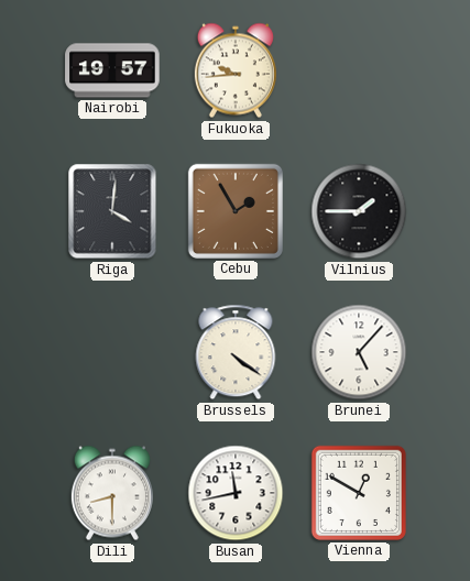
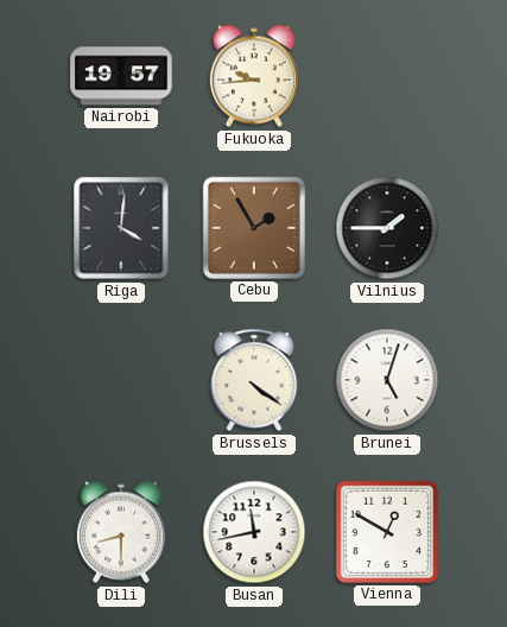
Brunei: 5:07 -> 5:03
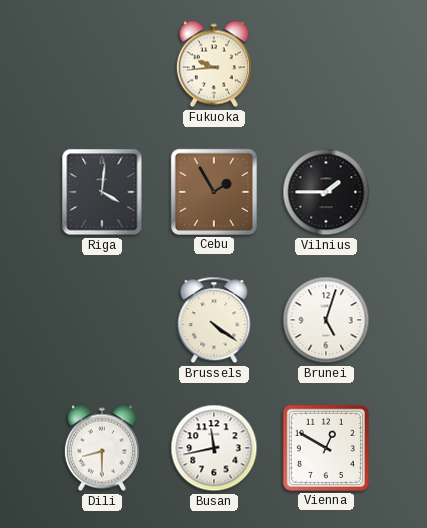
Nairobi: 19:57 -> none
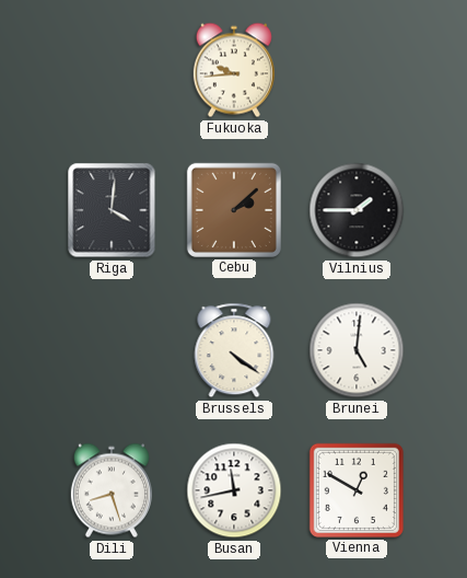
Cebu: 1:55 -> 2:08
Brunei: 5:03 -> 5:01
Dili: 8:30 -> 8:27
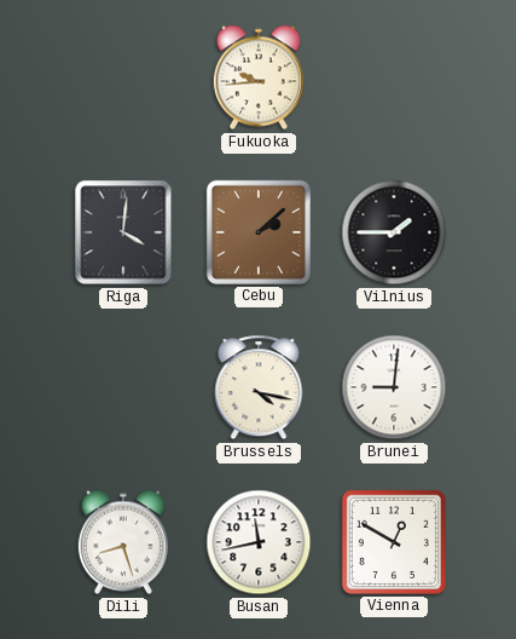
Brussels: 4:21 -> 4:17
Brunei: 5:01 -> 9:01
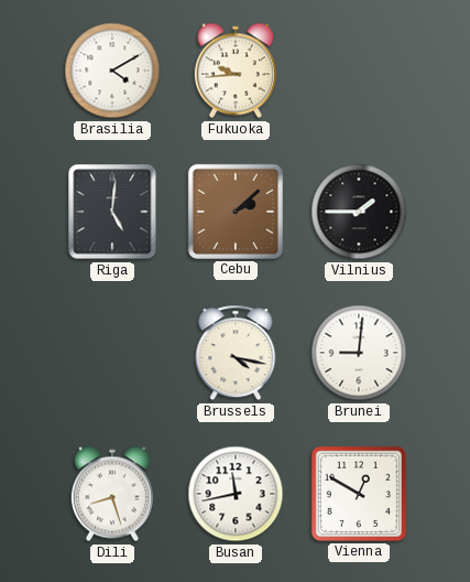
Brasilia: none -> 4:10
Riga: 4:01 -> 5:01
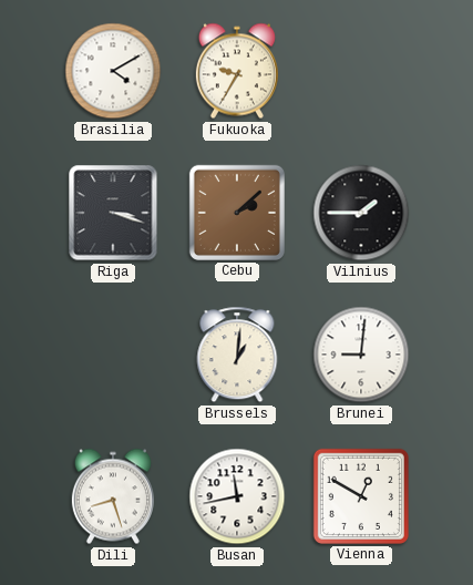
Fukuoka: 9:44 -> 9:35
Riga: 5:01 -> 3:18
Brussels: 4:17 -> 1:01
